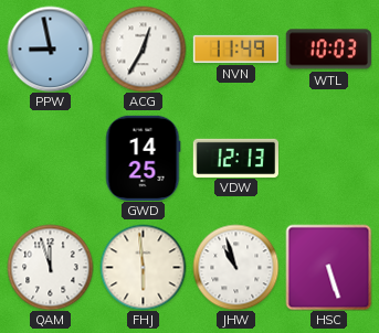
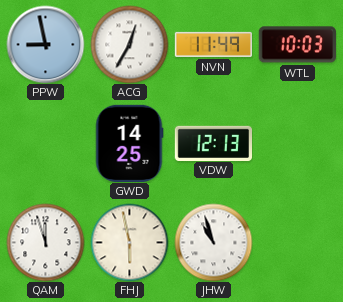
FHJ: 5:59 -> 5:58
HSC: 5:27 -> none
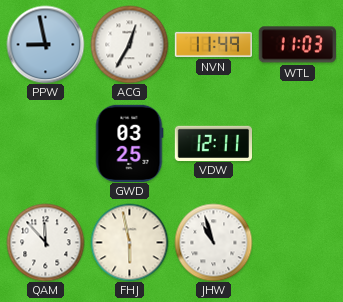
WTL: 10:03 -> 11:03
GWD: 14:25 -> 03:25
VDW: 12:13 -> 12:11
QAM: 11:57 -> 11:53
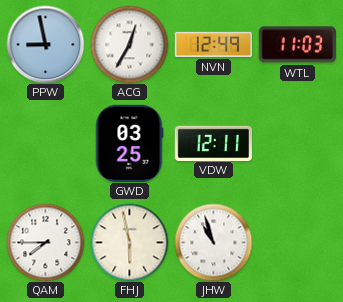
NVN: 11:49 -> 12:49
QAM: 11:53 -> 7:45
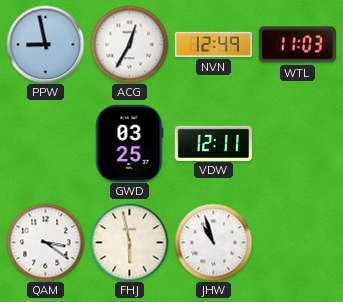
QAM: 7:45 -> 3:21
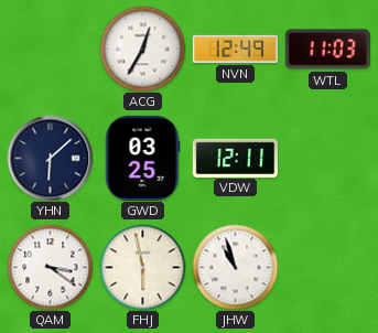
PPW: 8:58 -> none
YHN: none -> 6:08
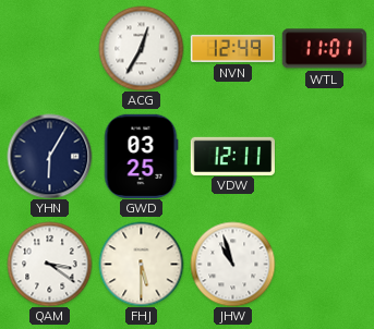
WTL: 11:03 -> 11:01
YHN: 6:08 -> 6:05
FHJ: 5:58 -> 5:30
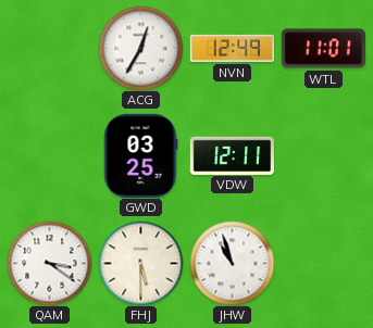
YHN: 6:05 -> none
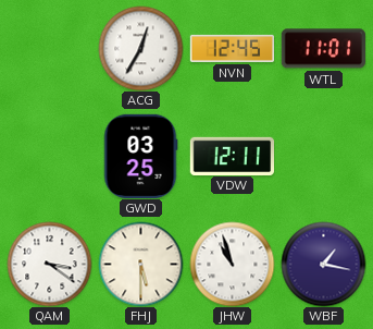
NVN: 12:49 -> 12:45
WBF: none -> 1:17
